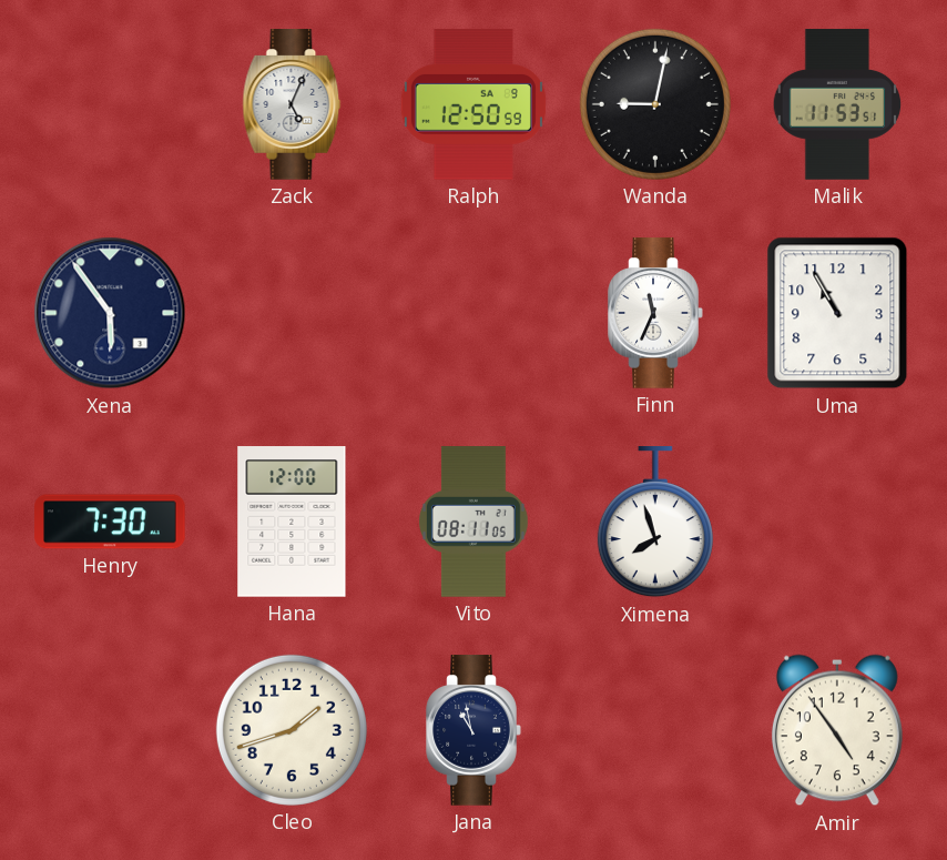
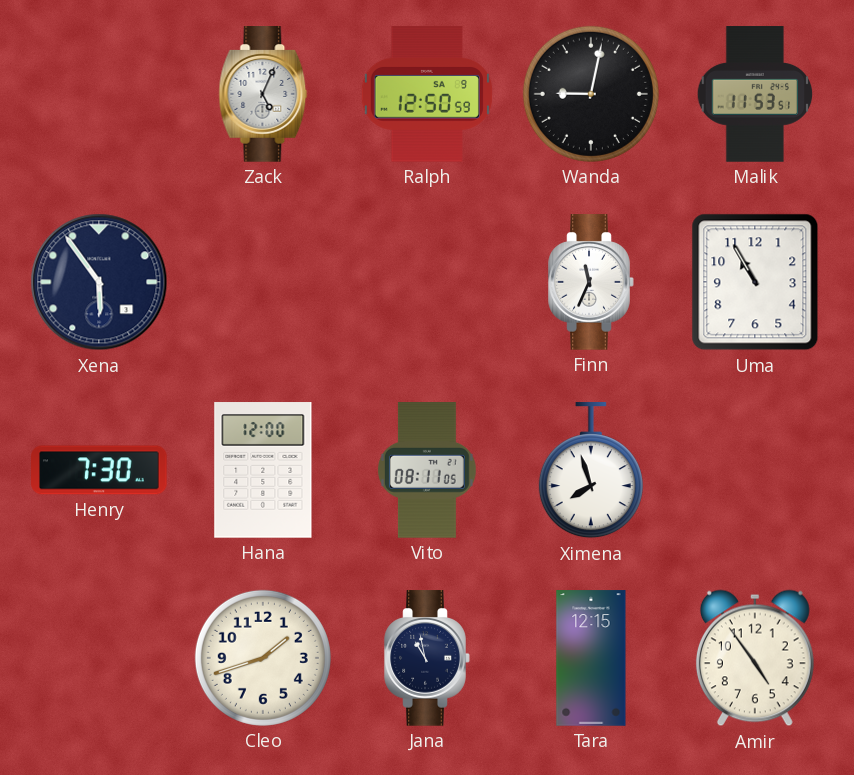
Tara: none -> 12:15
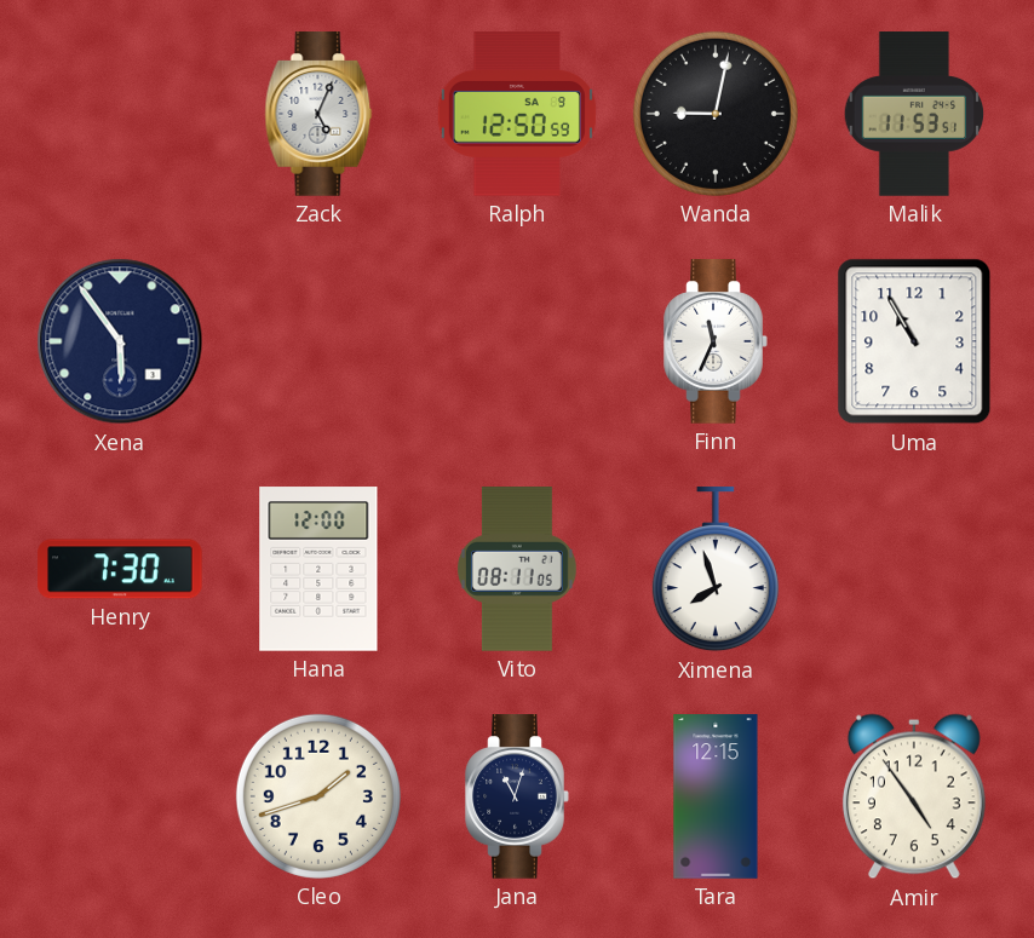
Jana: 10:58 -> 11:03
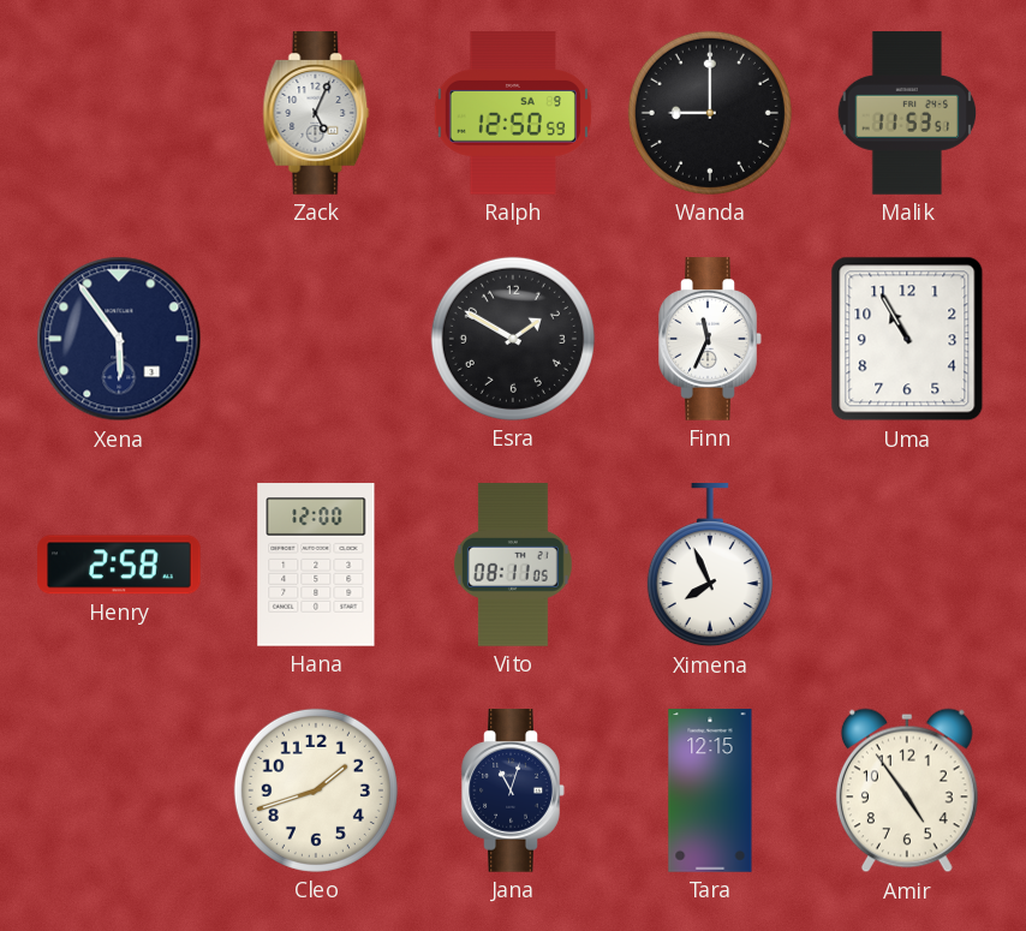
Wanda: 9:02 -> 9:00
Esra: none -> 1:50
Henry: 7:30 -> 2:58
Ximena: 7:57 -> 7:56
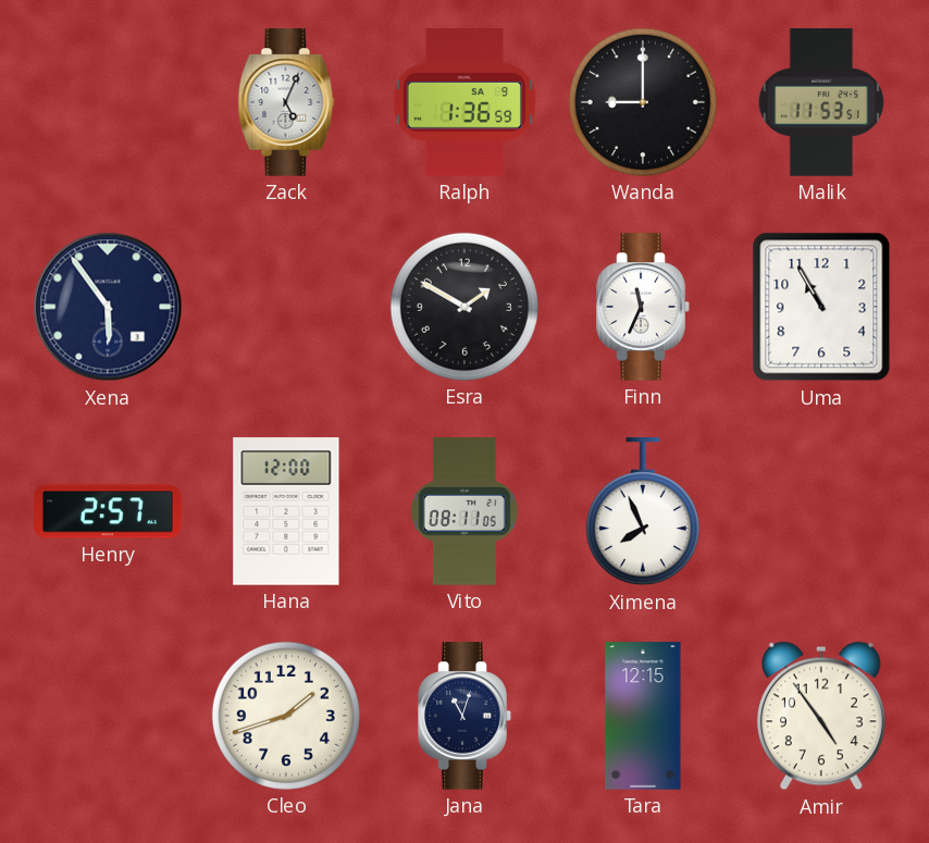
Ralph: 12:50 -> 1:36
Henry: 2:58 -> 2:57
